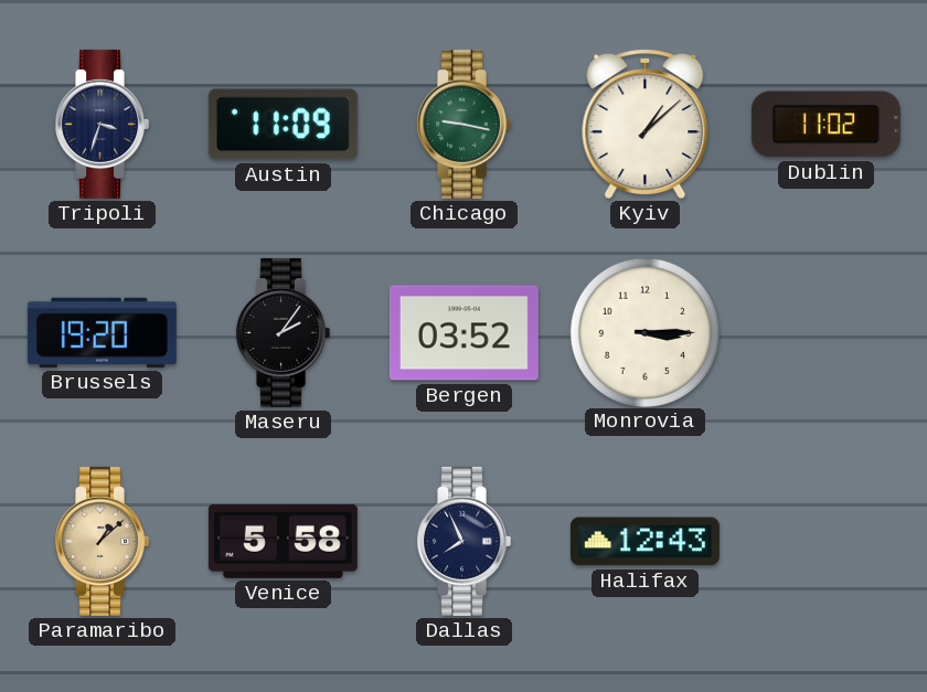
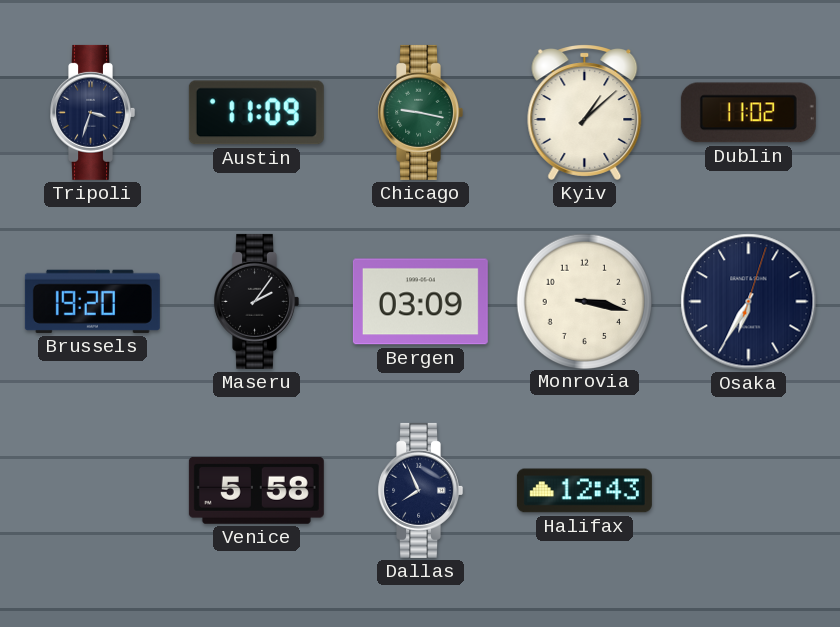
Bergen: 03:52 -> 03:09
Monrovia: 3:15 -> 3:17
Osaka: none -> 6:35
Paramaribo: 1:08 -> none
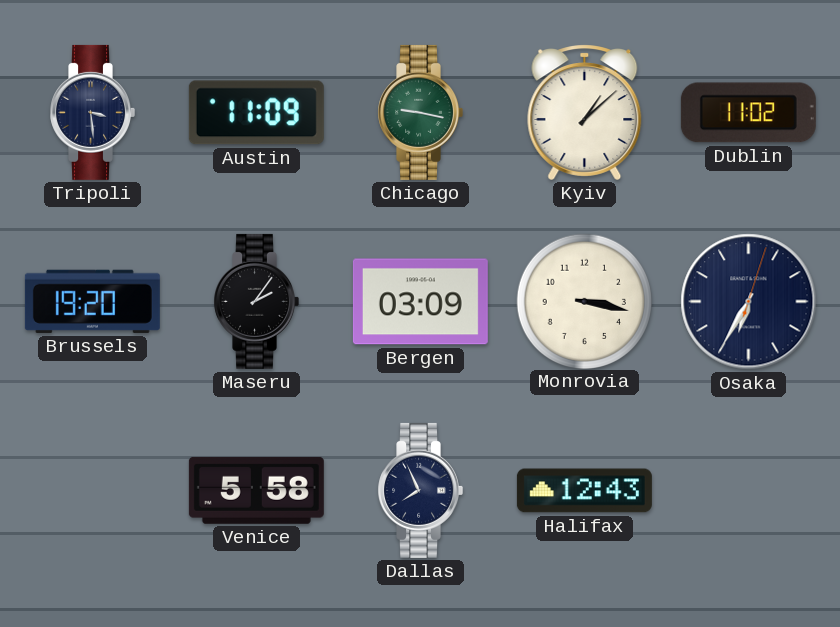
Tripoli: 3:33 -> 3:29
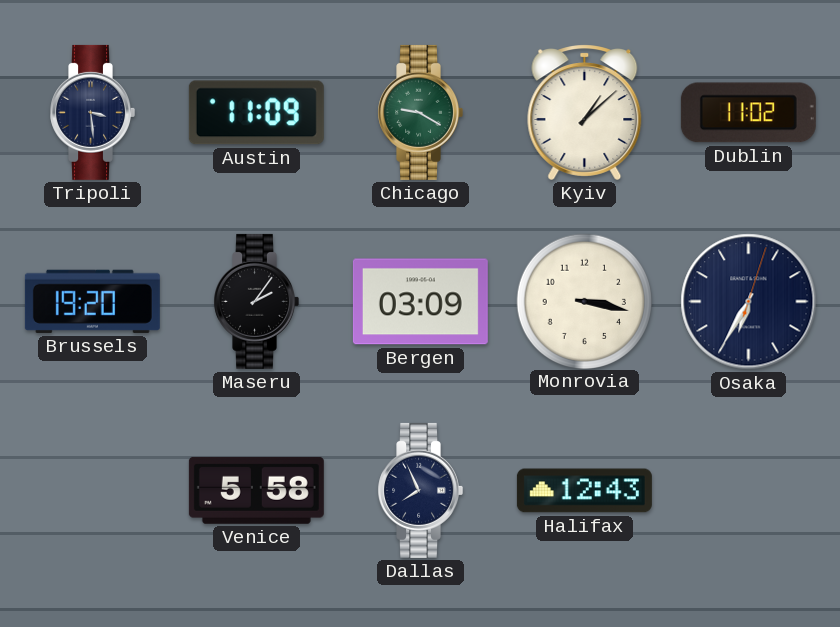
Chicago: 9:17 -> 9:20
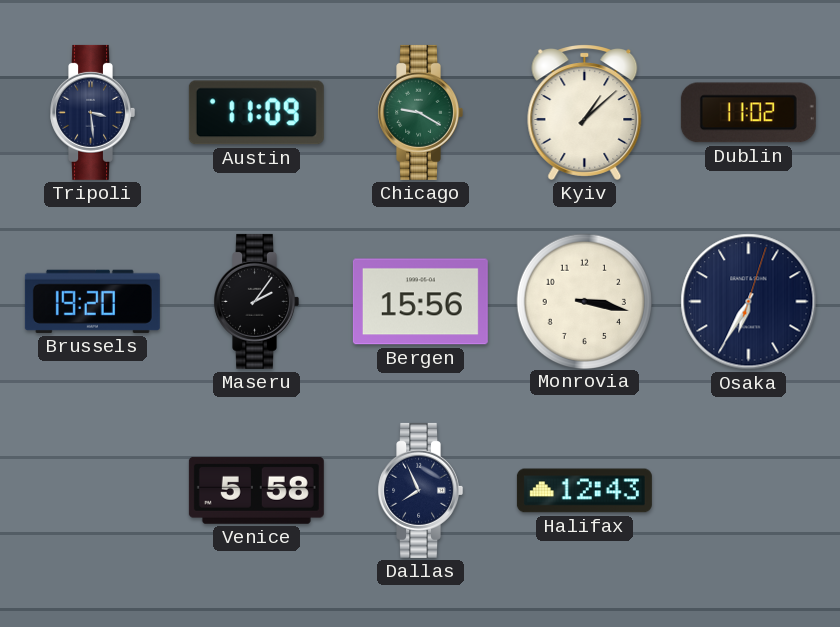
Bergen: 03:09 -> 15:56
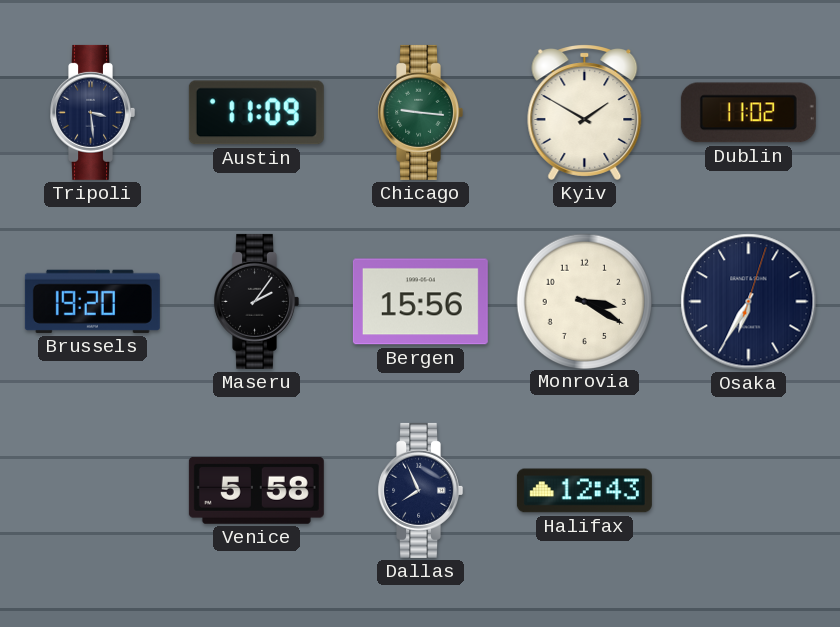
Chicago: 9:20 -> 9:16
Kyiv: 1:08 -> 1:50
Monrovia: 3:17 -> 3:20
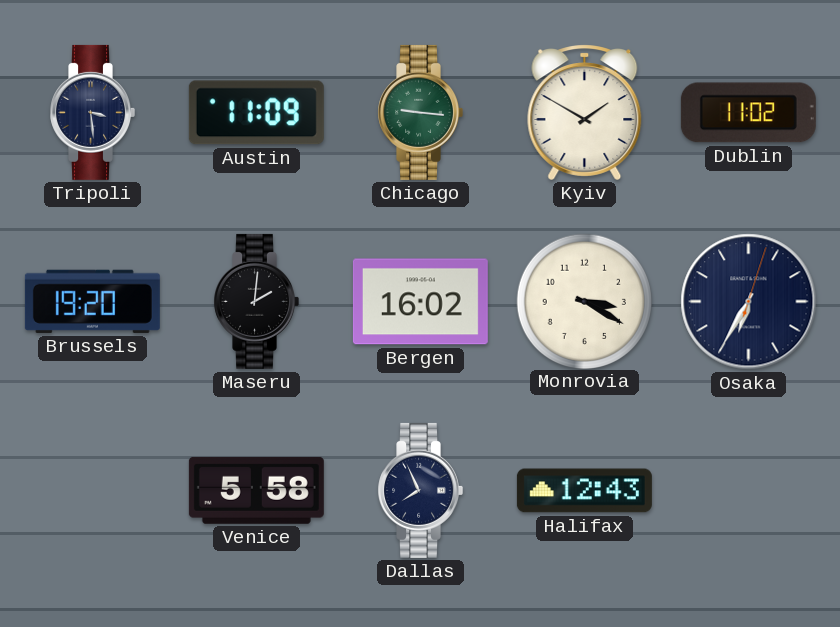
Maseru: 2:06 -> 2:01
Bergen: 15:56 -> 16:02
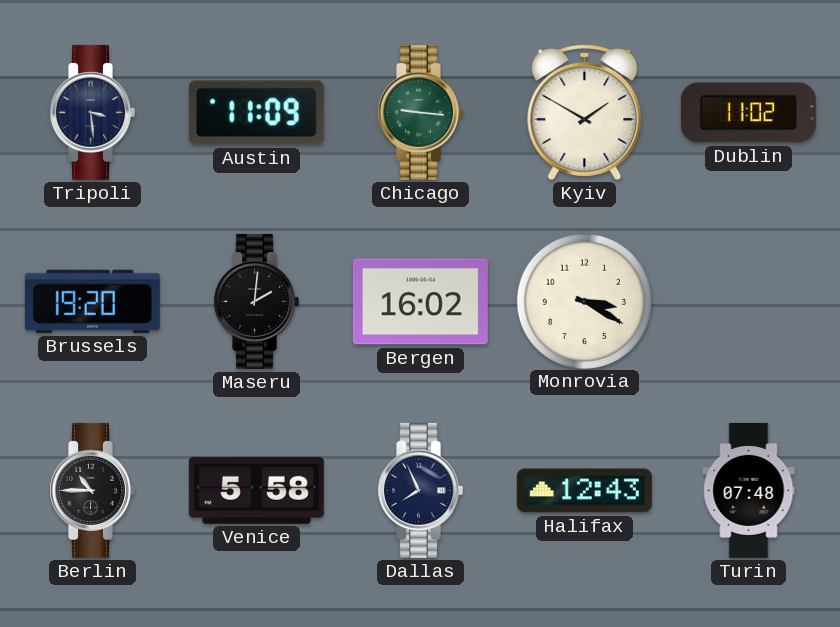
Osaka: 6:35 -> none
Berlin: none -> 10:45
Turin: none -> 07:48
